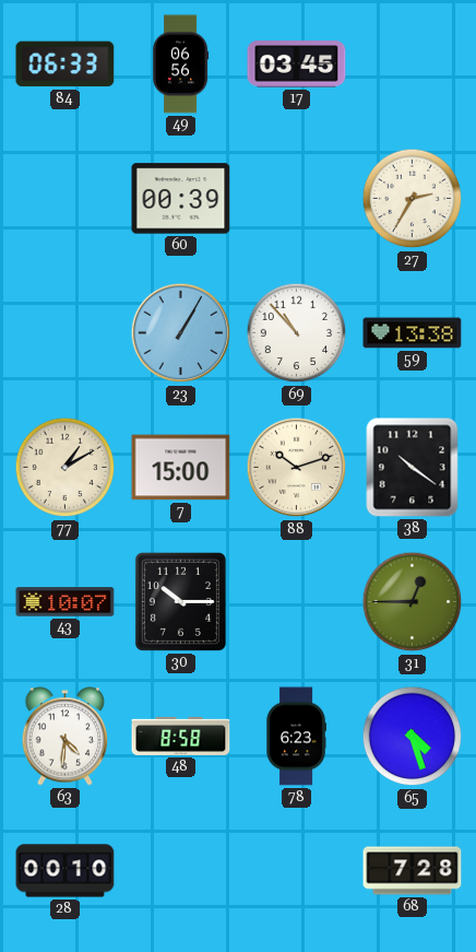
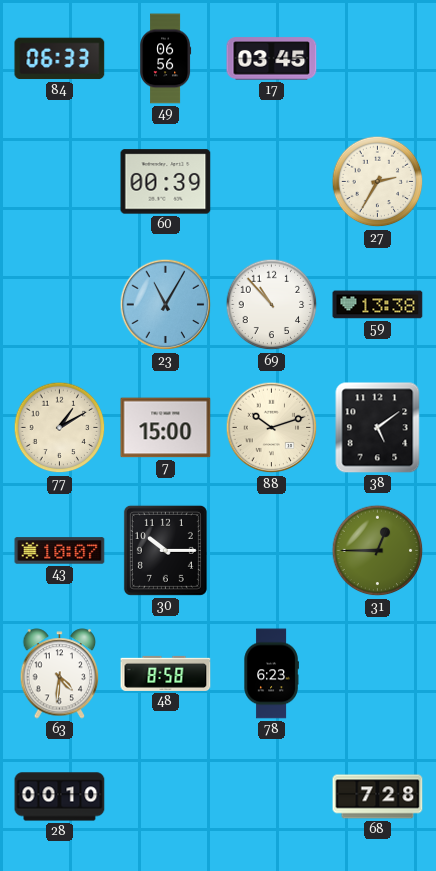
23: 1:05 -> 11:05
38: 10:21 -> 5:09
65: 4:27 -> none
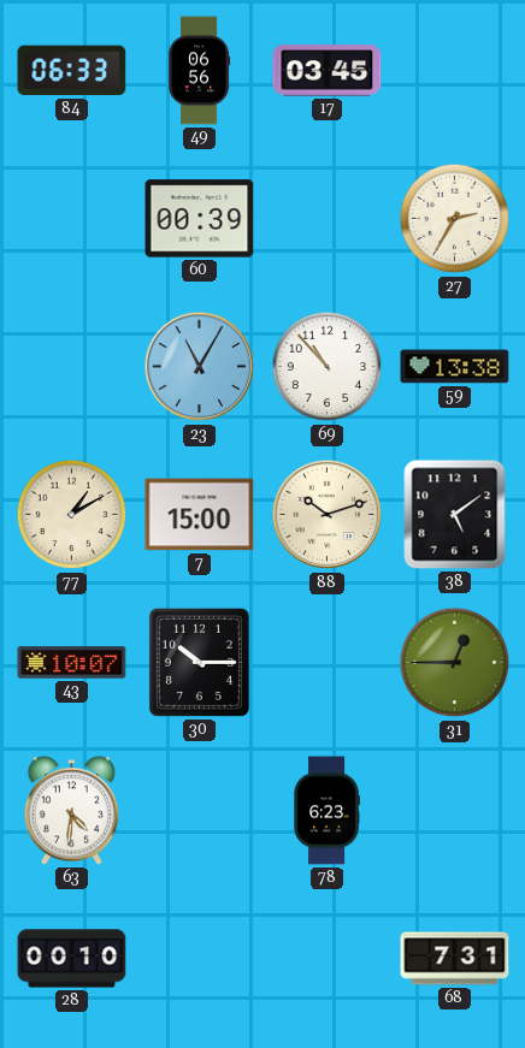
48: 8:58 -> none
68: 7:28 -> 7:31
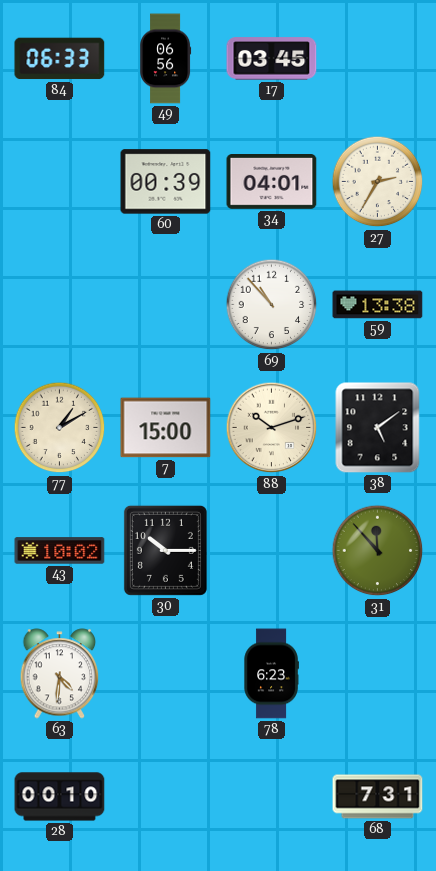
34: none -> 04:01
23: 11:05 -> none
43: 10:07 -> 10:02
31: 12:45 -> 11:53
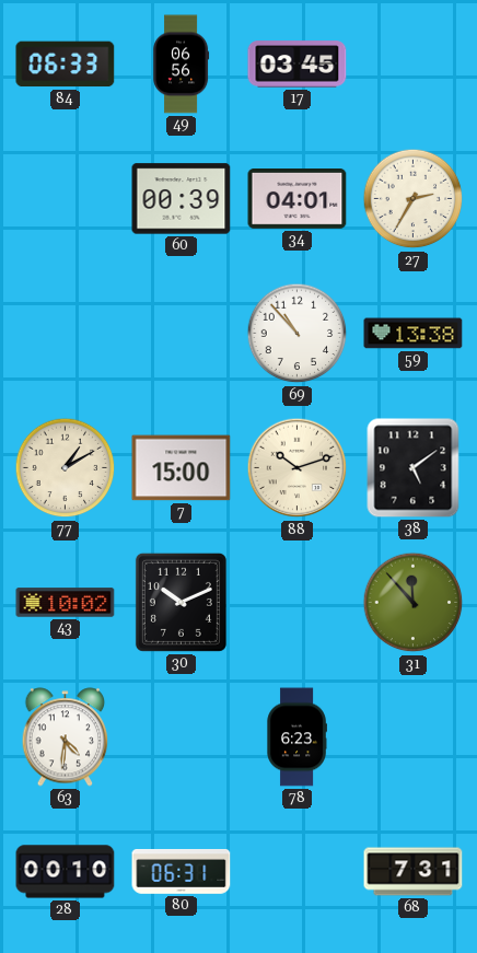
30: 10:15 -> 10:11
80: none -> 06:31
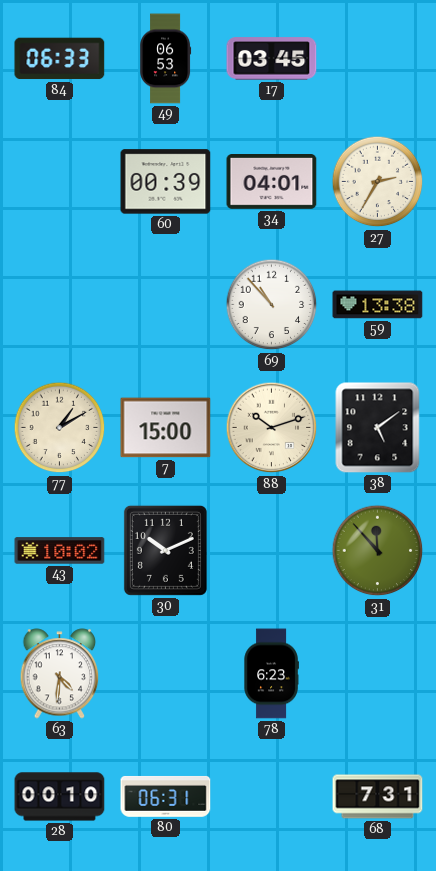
49: 06:56 -> 06:53
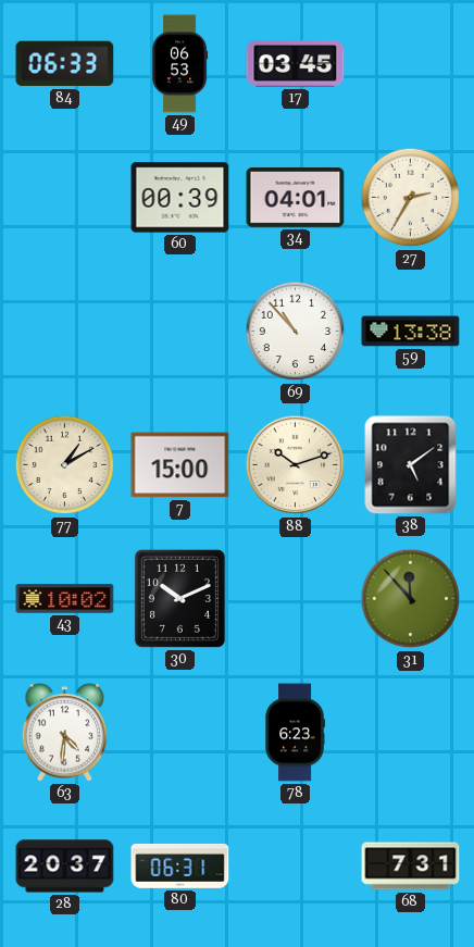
28: 00:10 -> 20:37
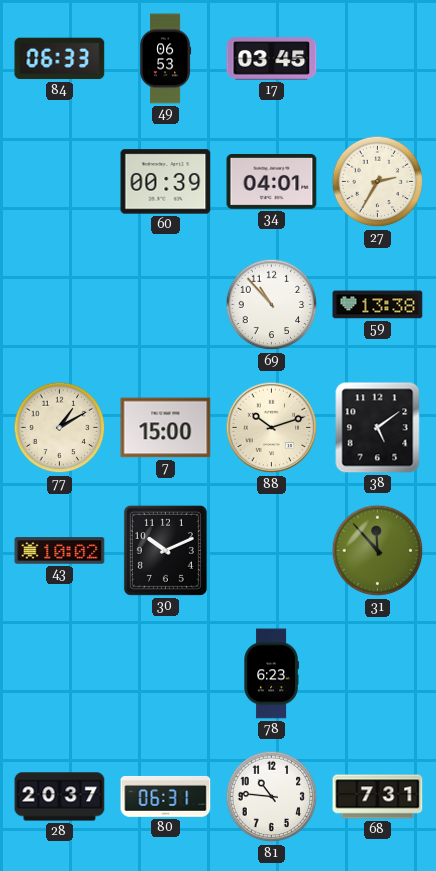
63: 4:31 -> none
81: none -> 10:46
